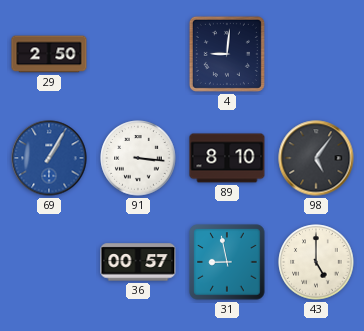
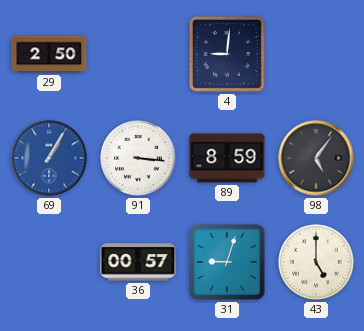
89: 8:10 -> 8:59
31: 8:58 -> 9:03
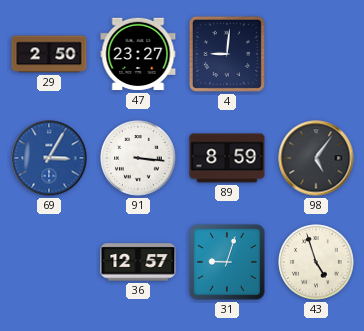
47: none -> 23:27
69: 1:05 -> 3:05
36: 00:57 -> 12:57
43: 5:00 -> 4:57
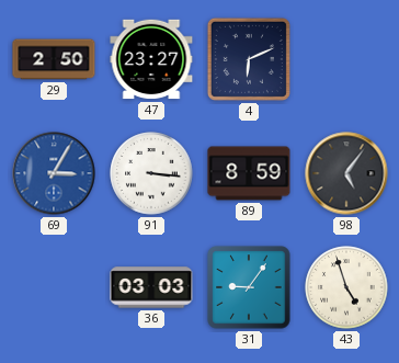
4: 9:01 -> 6:11
36: 12:57 -> 03:03
31: 9:03 -> 9:06
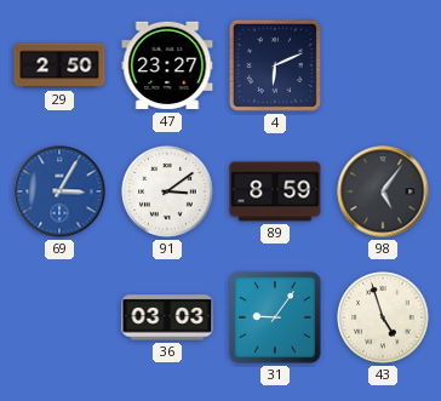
91: 3:16 -> 3:09
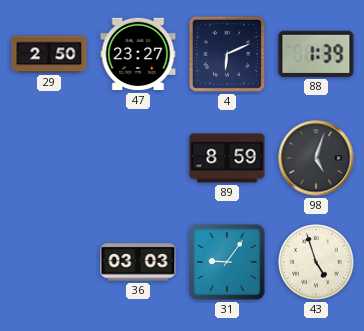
88: none -> 1:39
69: 3:05 -> none
91: 3:09 -> none
98: 5:06 -> 5:03
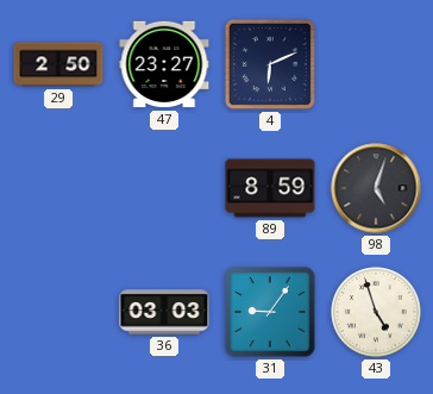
88: 1:39 -> none
